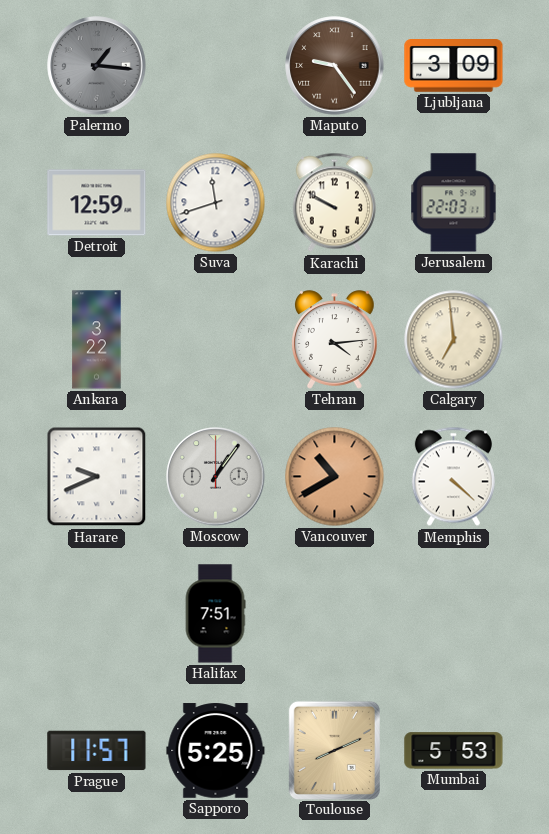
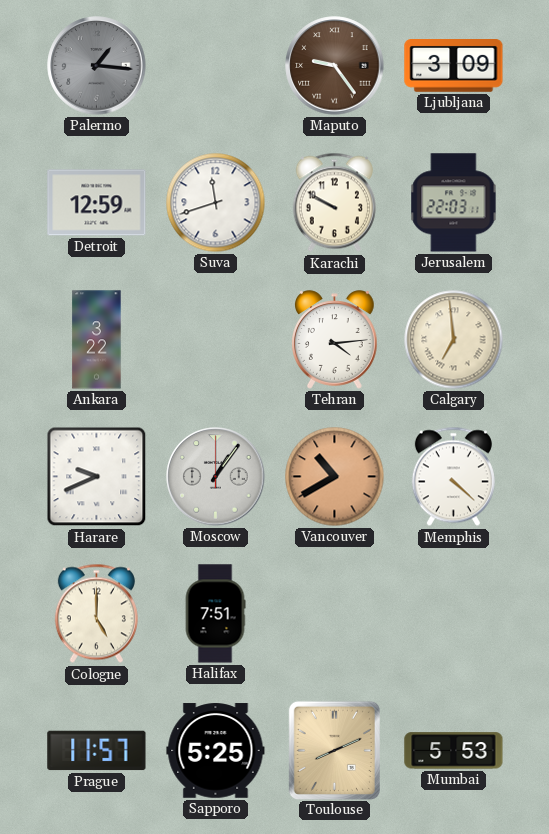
Cologne: none -> 5:00
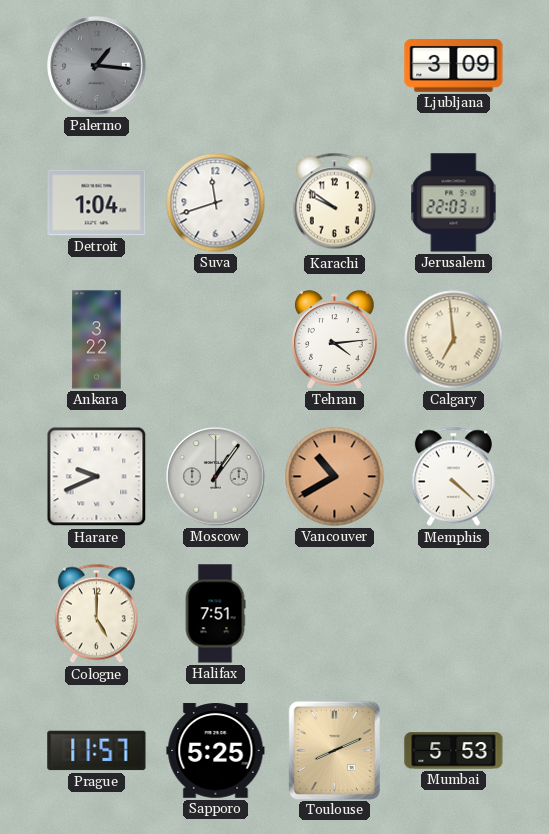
Maputo: 9:24 -> none
Detroit: 12:59 -> 1:04
Karachi: 9:50 -> 9:51
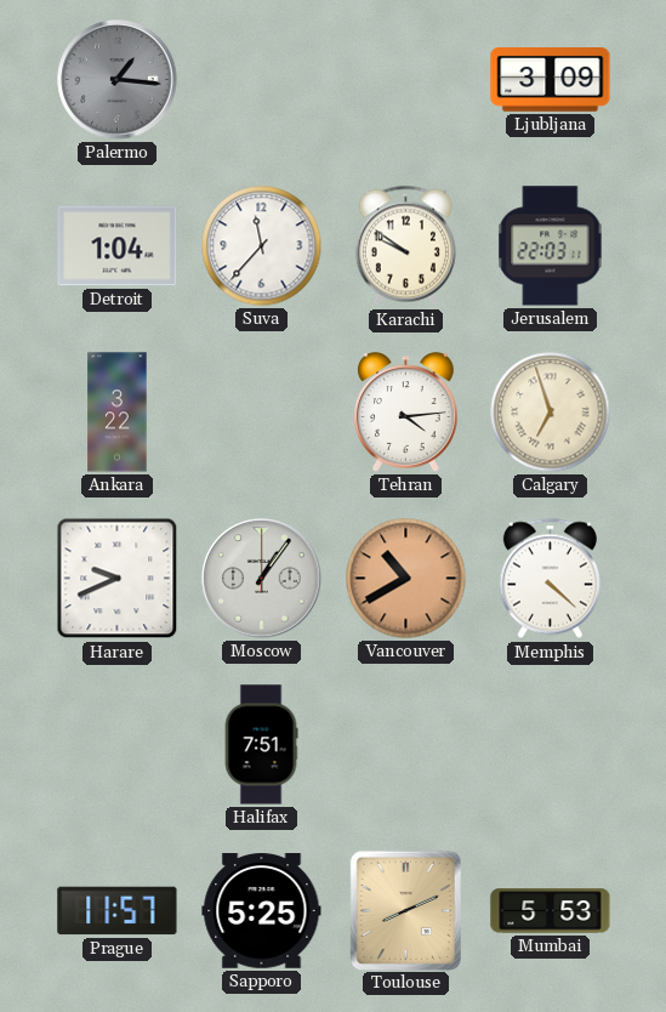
Suva: 11:42 -> 11:37
Calgary: 6:59 -> 6:57
Cologne: 5:00 -> none
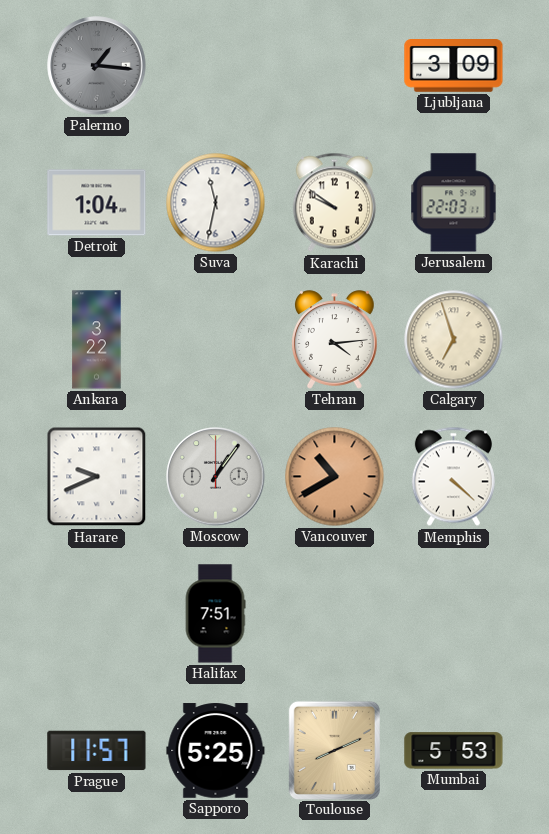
Suva: 11:37 -> 11:32
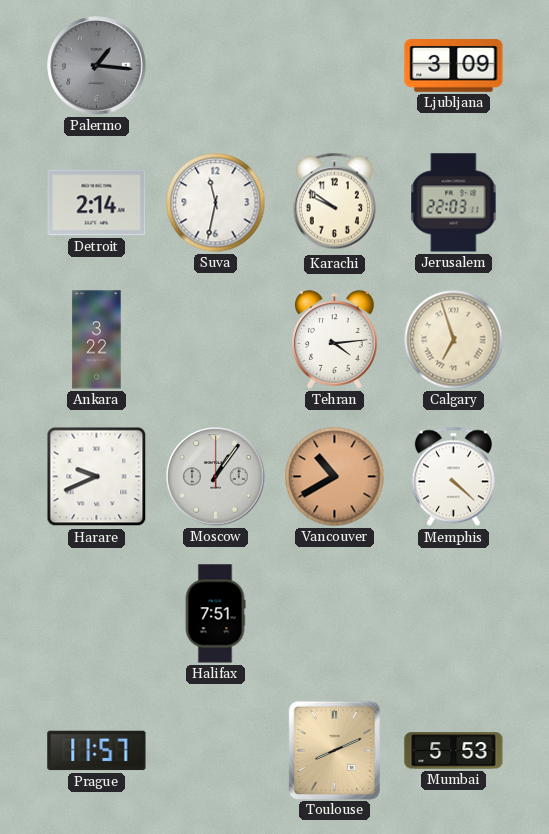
Detroit: 1:04 -> 2:14
Sapporo: 5:25 -> none
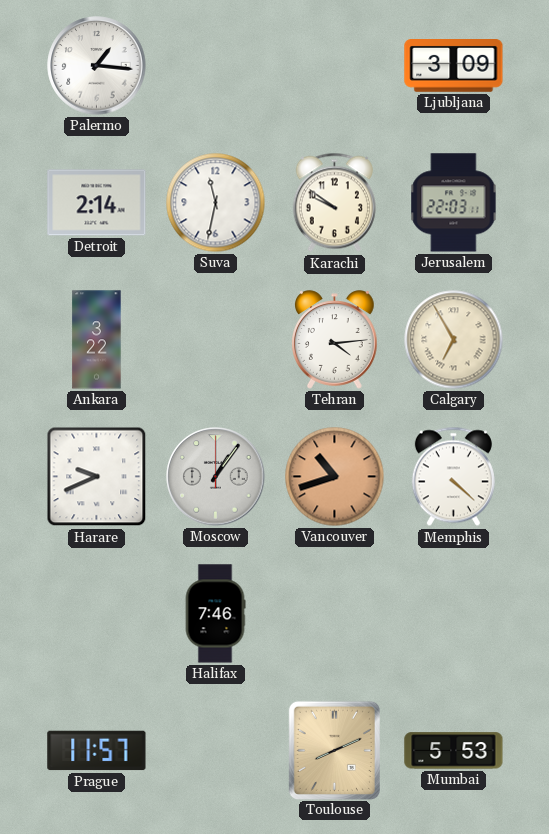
Palermo dial: grey -> white
Calgary: 6:57 -> 6:55
Vancouver: 10:40 -> 10:42
Halifax: 7:51 -> 7:46
